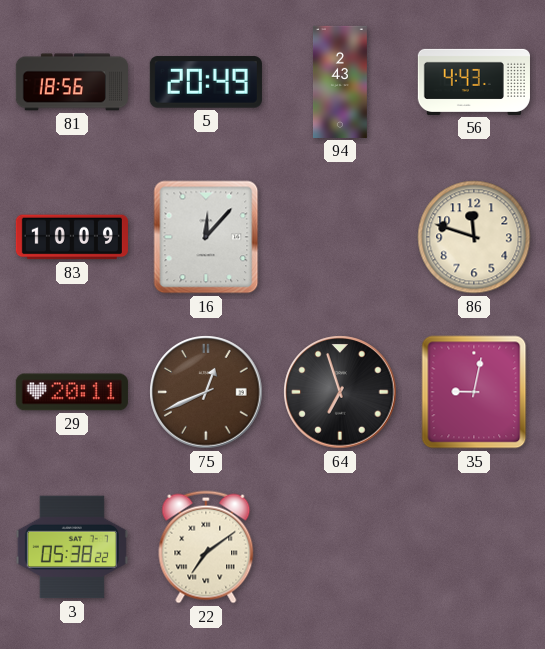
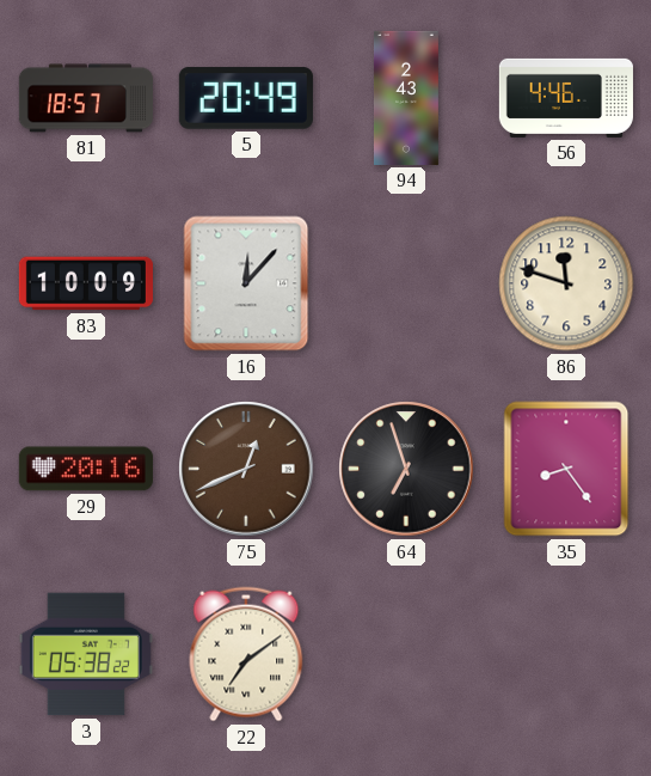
81: 18:56 -> 18:57
56: 4:43 -> 4:46
29: 20:11 -> 20:16
35: 9:02 -> 8:24
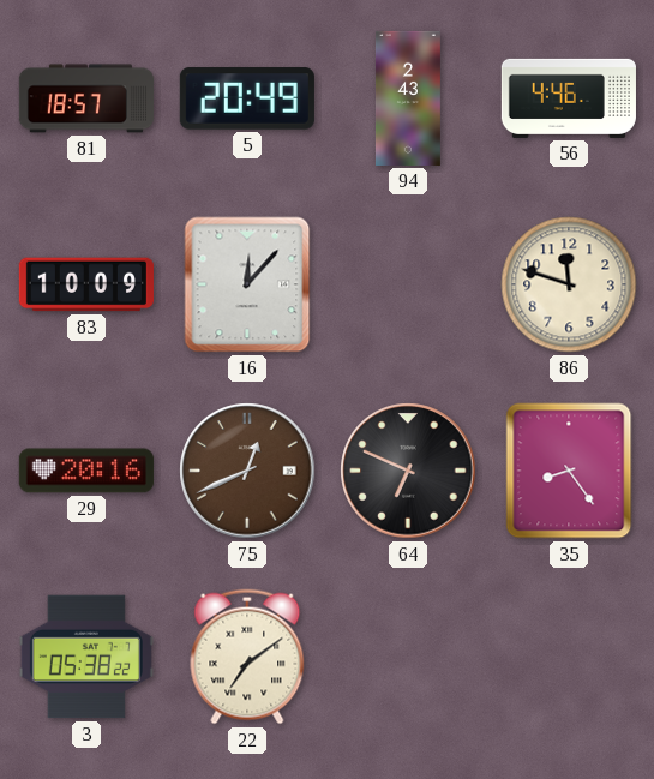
64: 6:57 -> 6:49
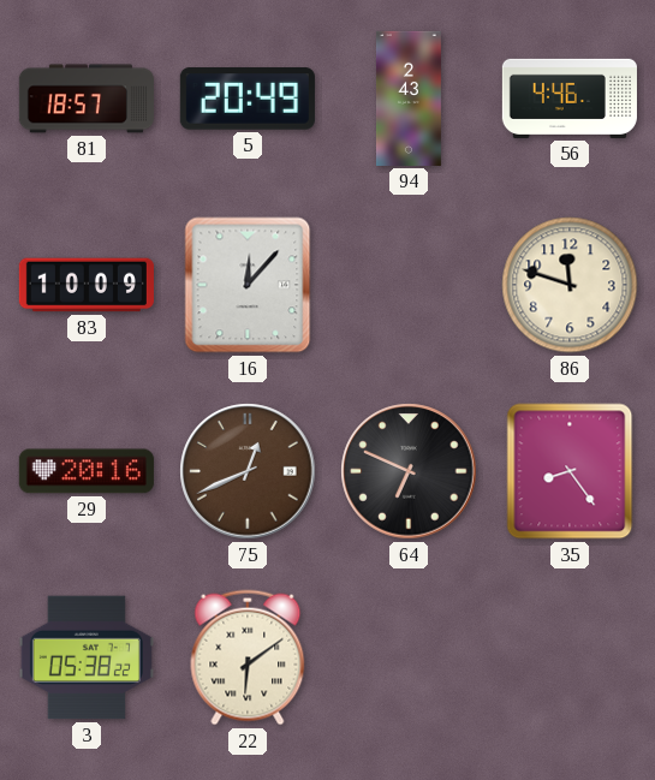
22: 7:09 -> 6:09
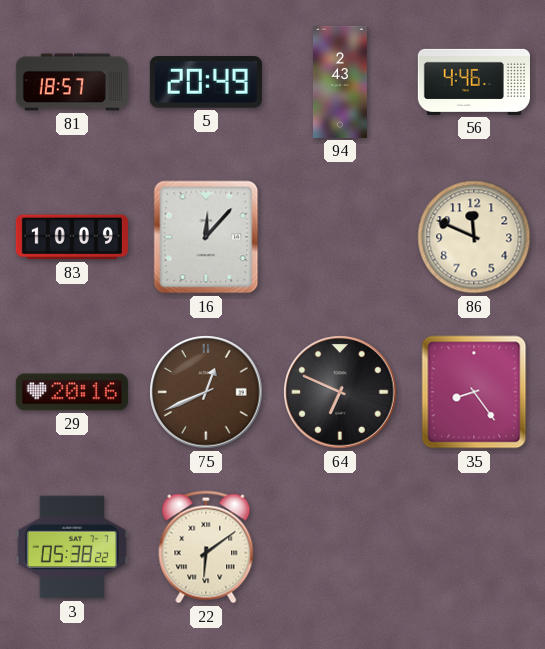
86: 11:48 -> 11:49
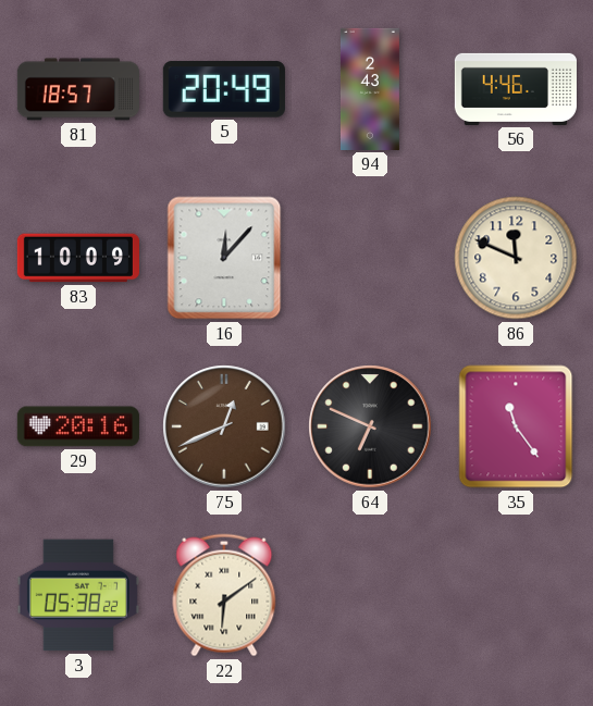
35: 8:24 -> 11:24
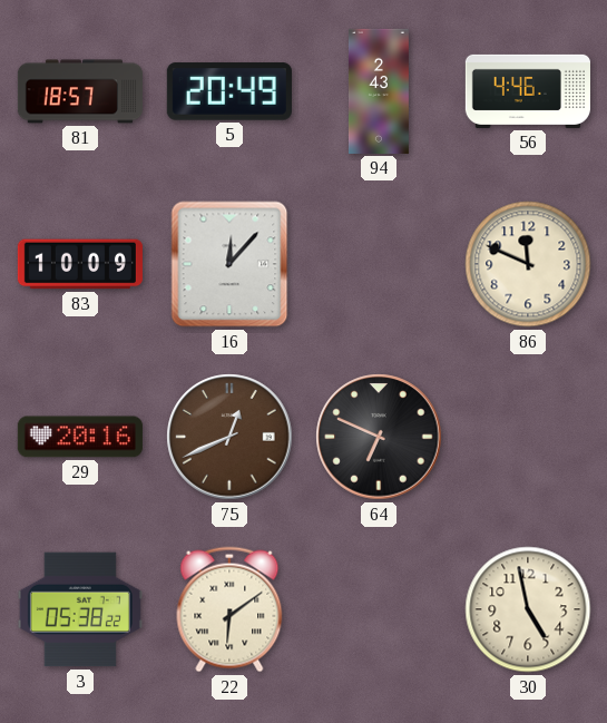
35: 11:24 -> none
30: none -> 4:58
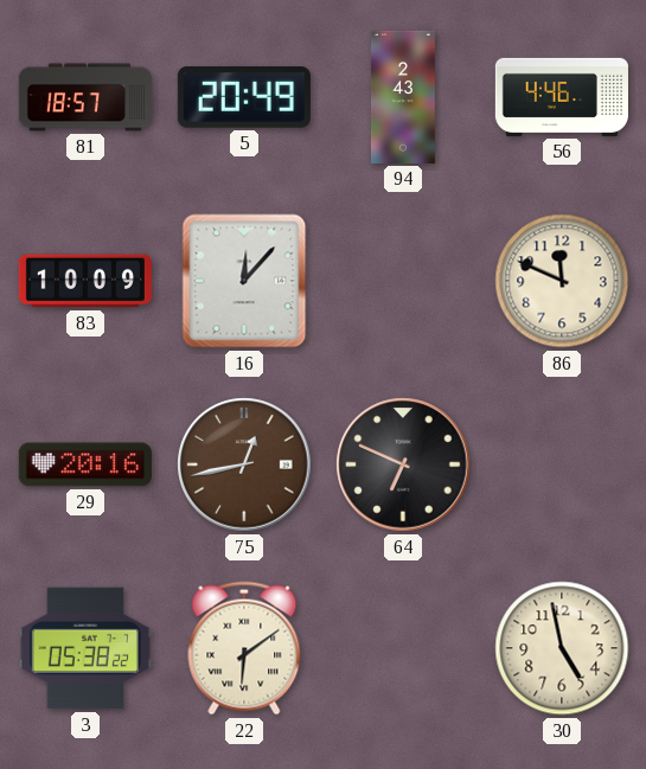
75: 12:41 -> 12:43
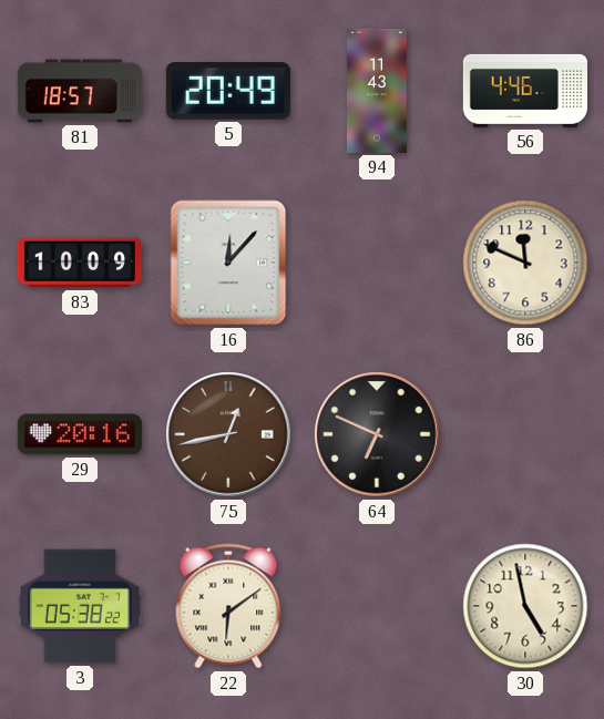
94: 2:43 -> 11:43
